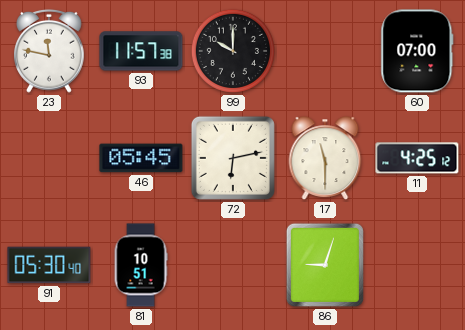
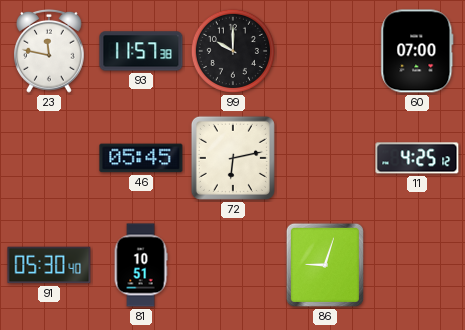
17: 11:30 -> none
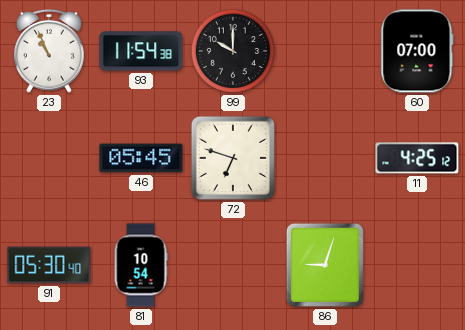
23: 11:47 -> 10:56
93: 11:57 -> 11:54
72: 6:13 -> 6:48
81: 10:51 -> 10:54
